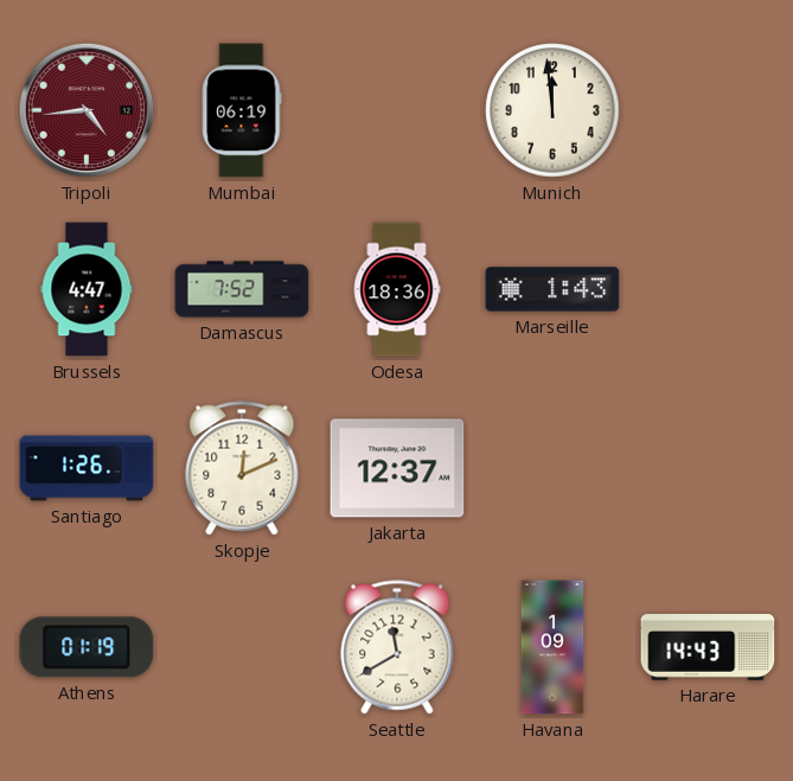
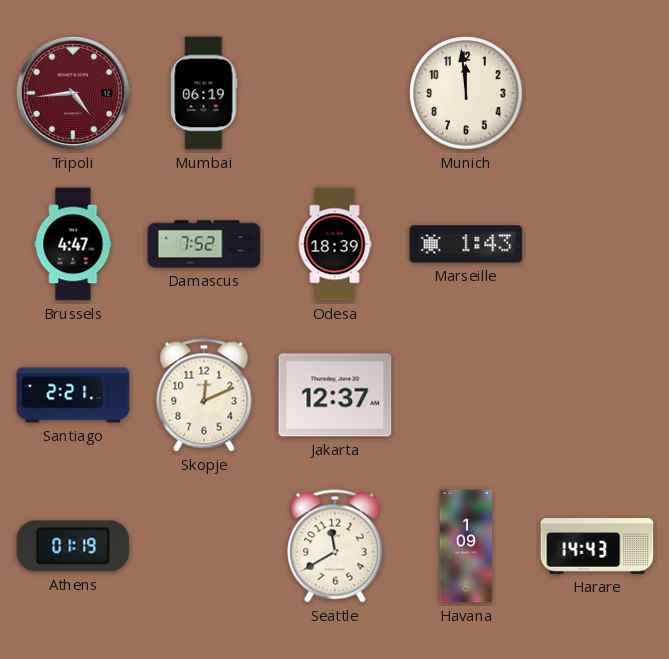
Odesa: 18:36 -> 18:39
Santiago: 1:26 -> 2:21
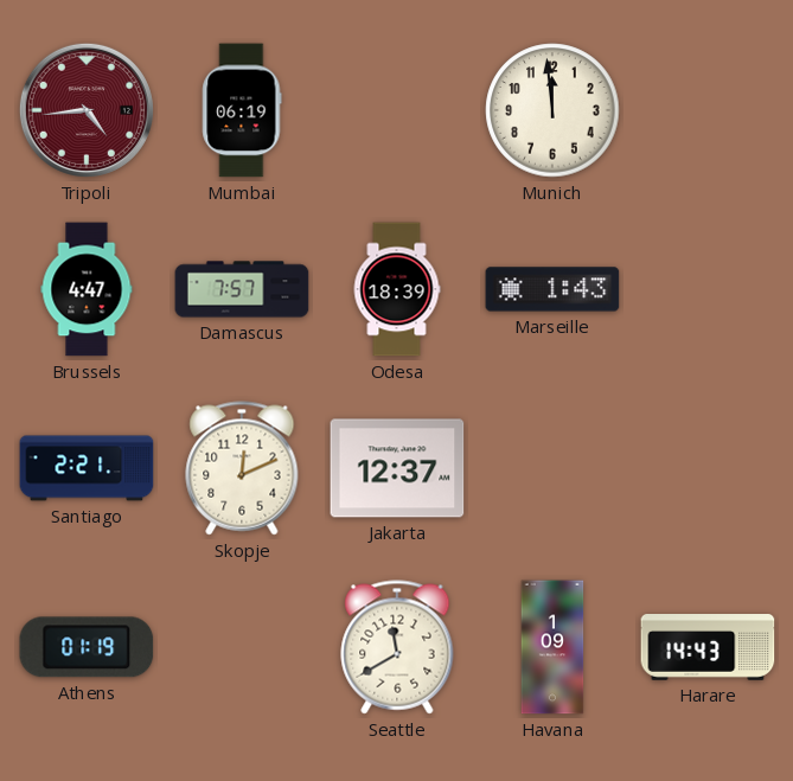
Damascus: 7:52 -> 7:57
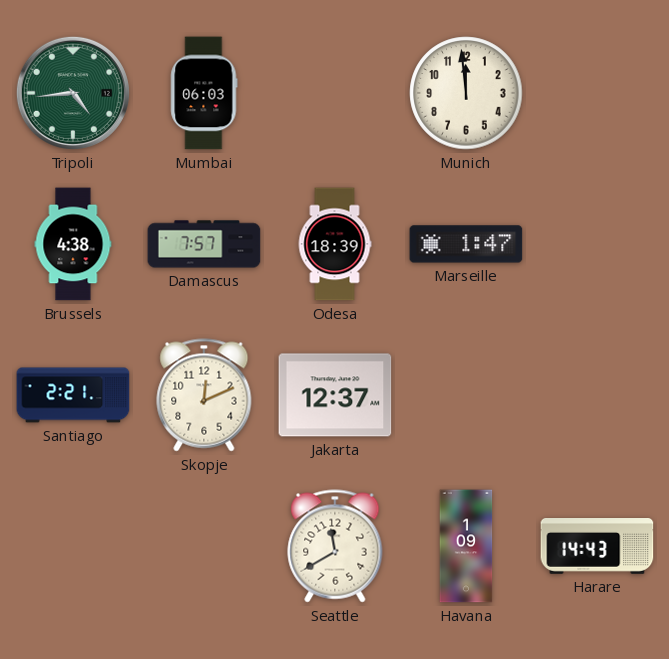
Tripoli dial: burgundy -> green
Mumbai: 06:19 -> 06:03
Brussels: 4:47 -> 4:38
Marseille: 1:43 -> 1:47
Athens: 01:19 -> none
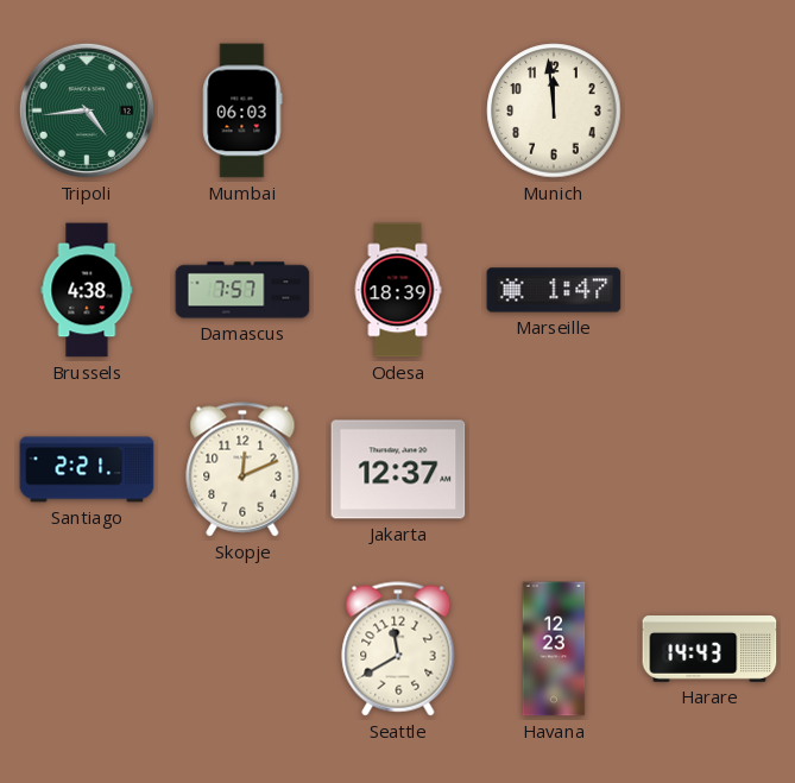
Havana: 1:09 -> 12:23
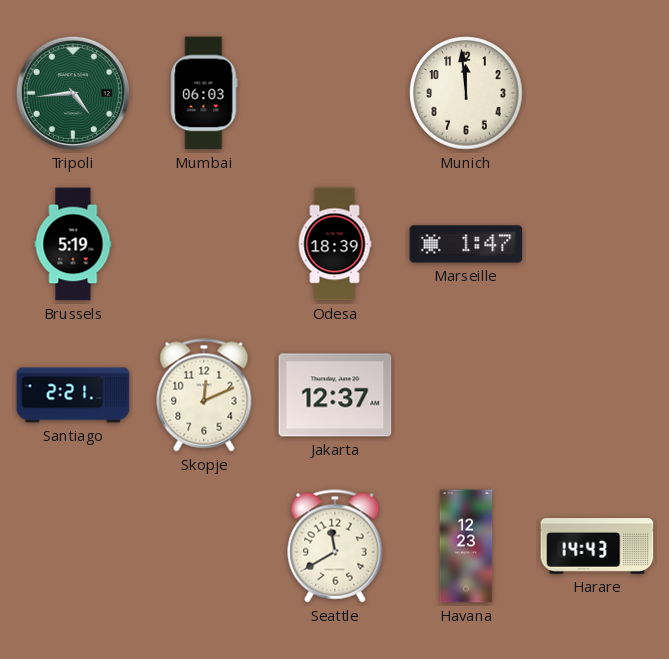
Brussels: 4:38 -> 5:19
Damascus: 7:57 -> none
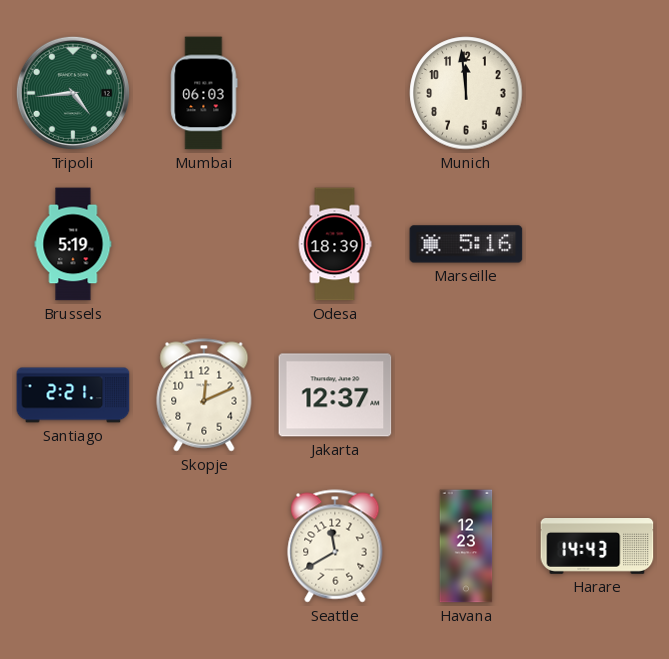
Marseille: 1:47 -> 5:16
